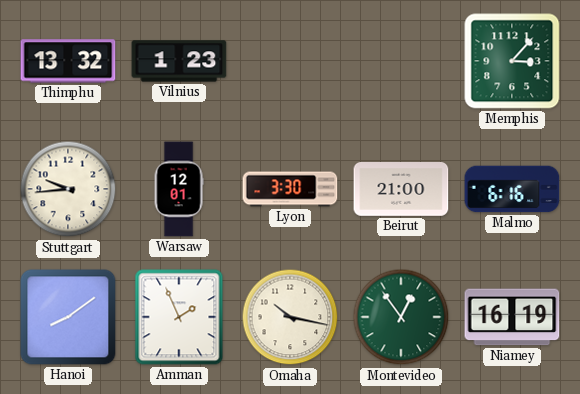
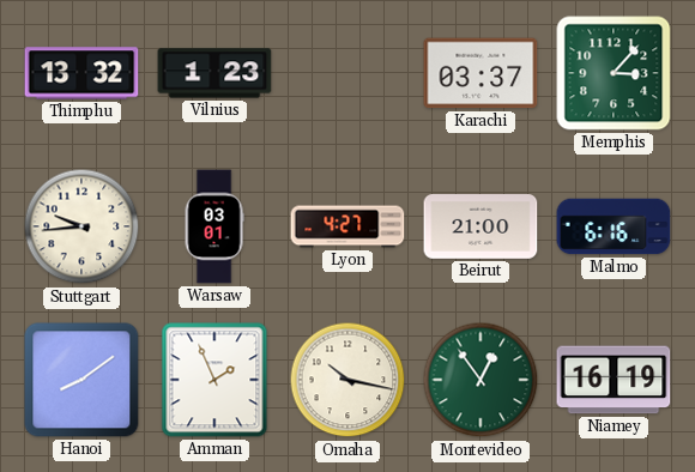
Karachi: none -> 03:37
Warsaw: 12:01 -> 03:01
Lyon: 3:30 -> 4:27
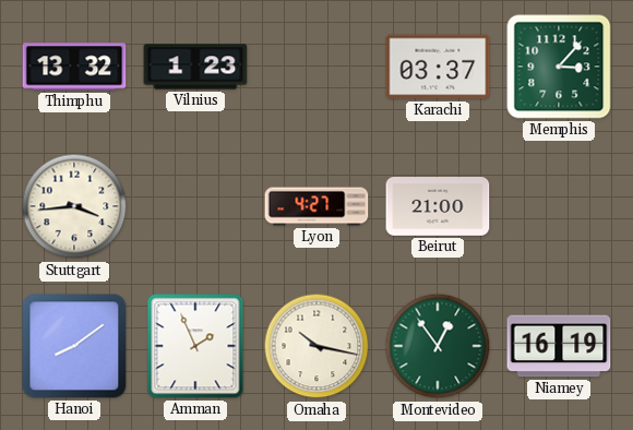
Stuttgart: 9:44 -> 3:44
Warsaw: 03:01 -> none
Malmo: 6:16 -> none
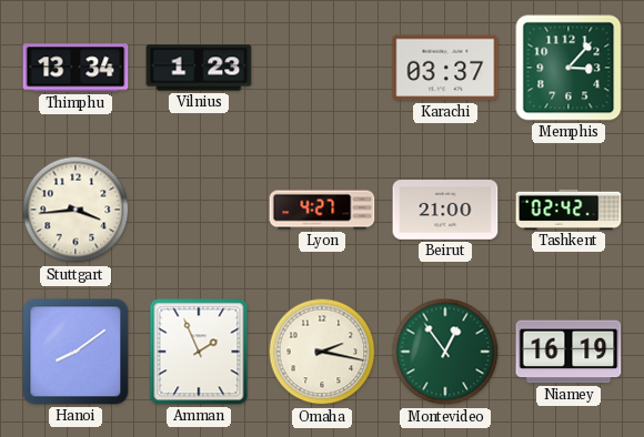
Thimphu: 13:32 -> 13:34
Tashkent: none -> 02:42
Omaha: 10:17 -> 2:17
